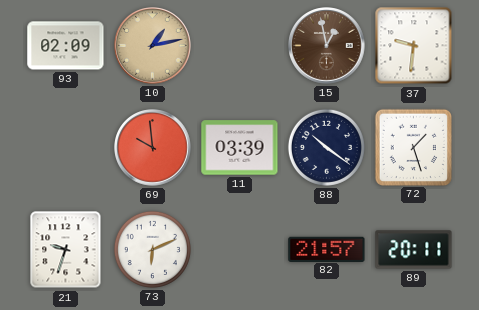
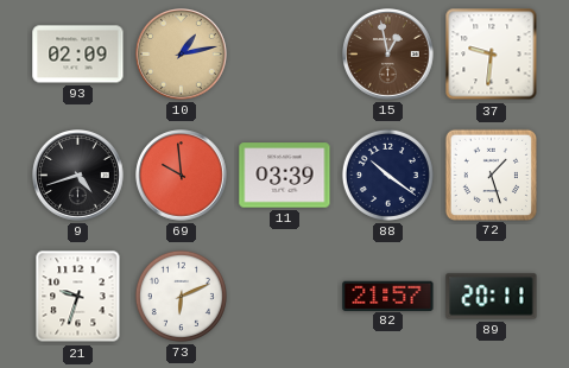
9: none -> 4:42
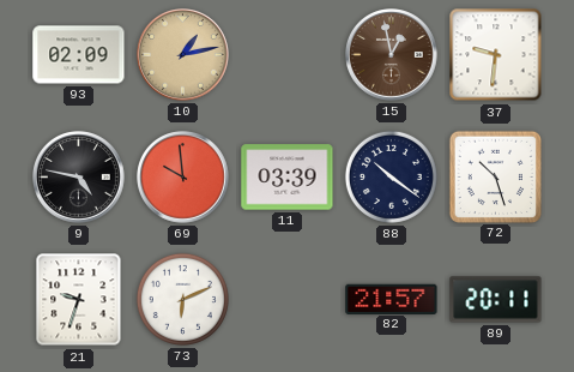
9: 4:42 -> 4:47
72: 1:27 -> 10:27
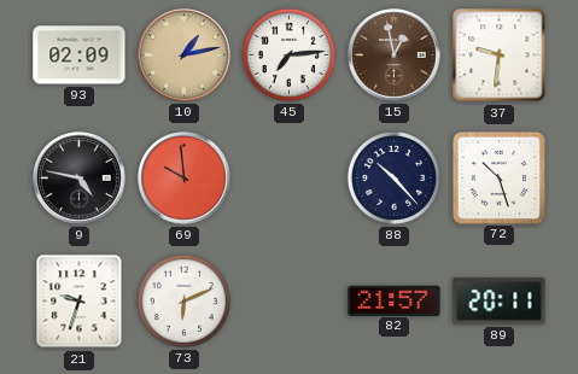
45: none -> 7:14
11: 03:39 -> none
88: 10:21 -> 10:23
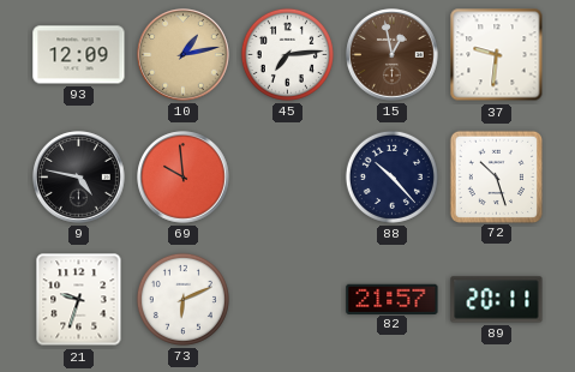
93: 02:09 -> 12:09
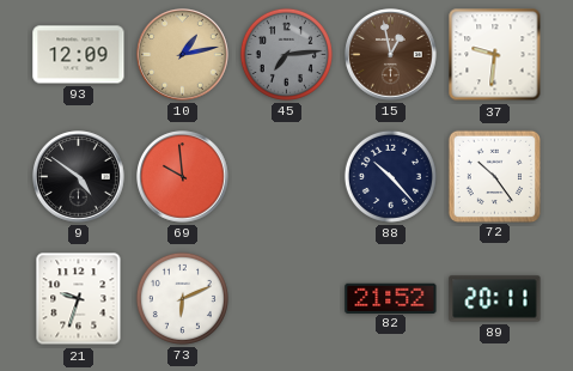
45 dial: white -> grey
9: 4:47 -> 4:51
72: 10:27 -> 10:24
82: 21:57 -> 21:52
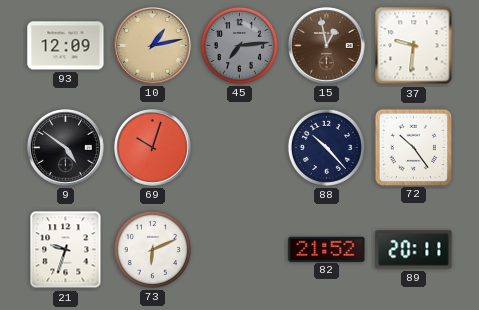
69: 9:59 -> 10:03
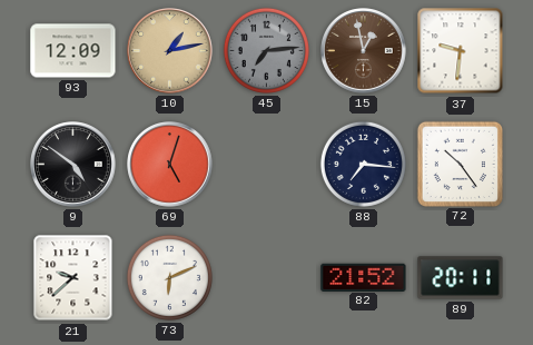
69: 10:03 -> 5:03
88: 10:23 -> 7:16
21: 9:33 -> 9:38
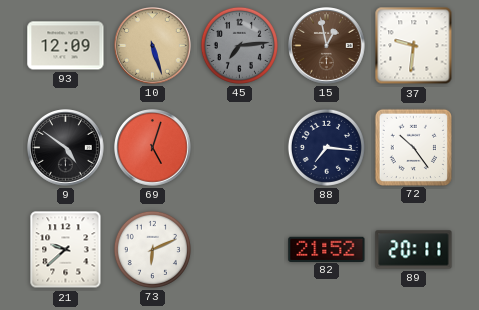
10: 1:13 -> 5:27
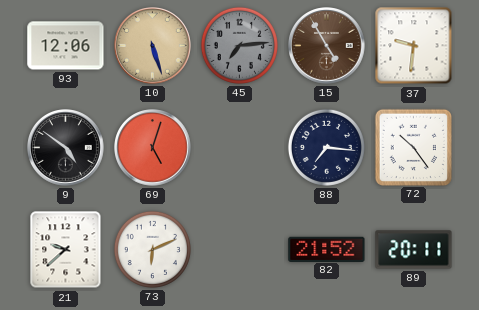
93: 12:09 -> 12:06
15: 12:58 -> 4:55
